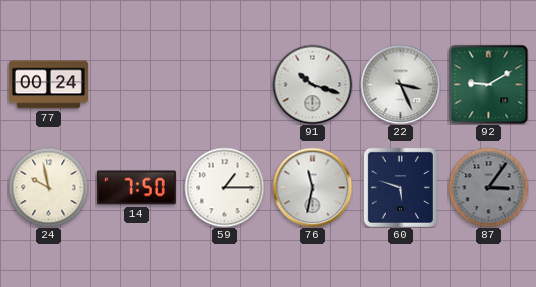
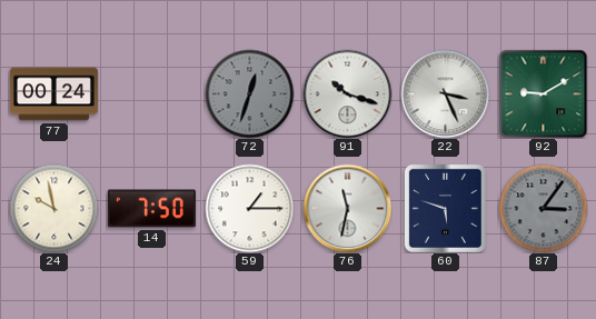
72: none -> 12:33
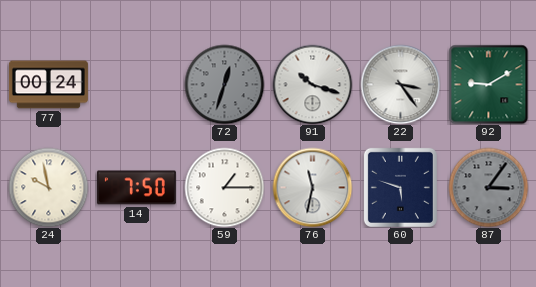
22: 3:26 -> 3:24
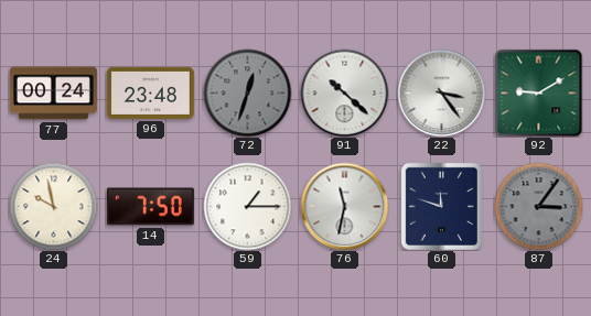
96: none -> 23:48
91: 10:18 -> 10:22
60: 5:48 -> 11:48
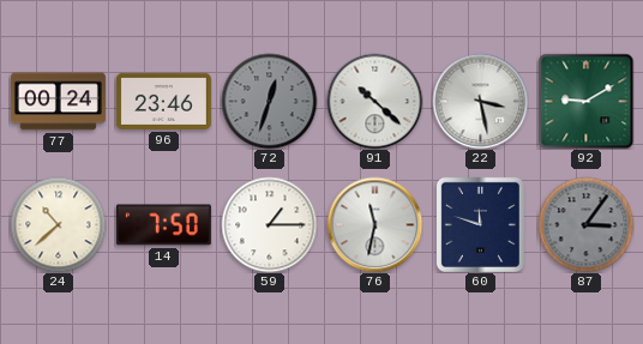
96: 23:48 -> 23:46
22: 3:24 -> 3:28
24: 9:58 -> 10:38
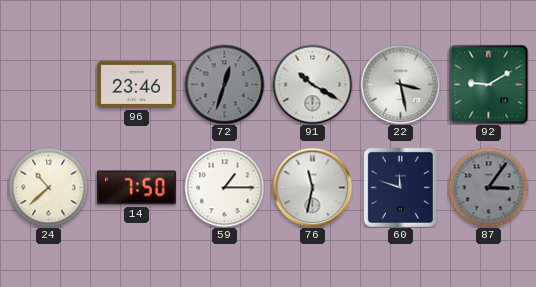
77: 00:24 -> none
91: 10:22 -> 10:20
